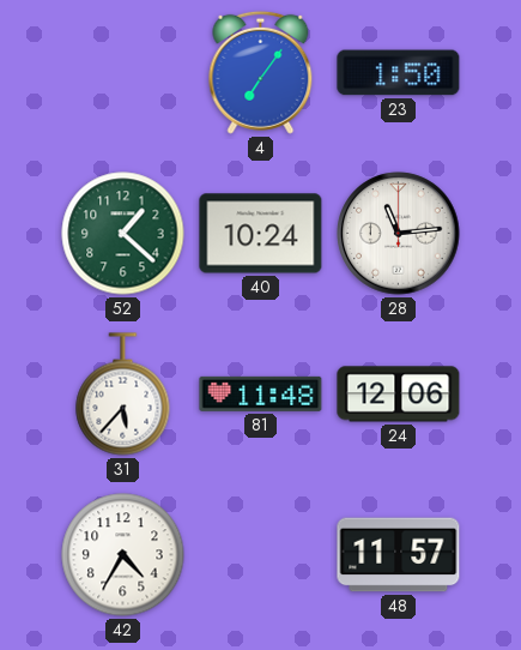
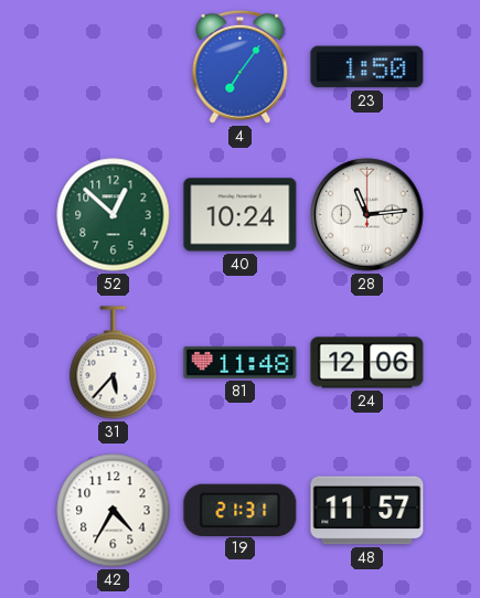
52: 1:22 -> 12:52
19: none -> 21:31
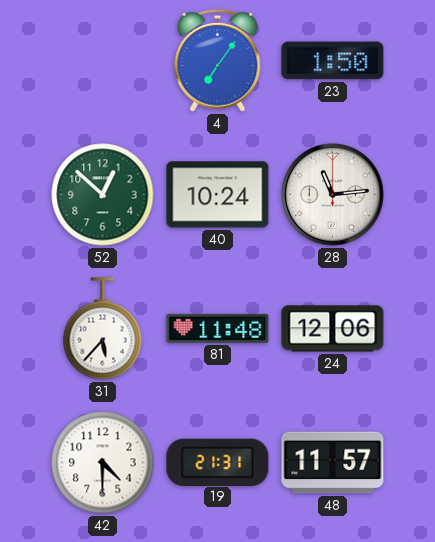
42: 4:35 -> 4:30
